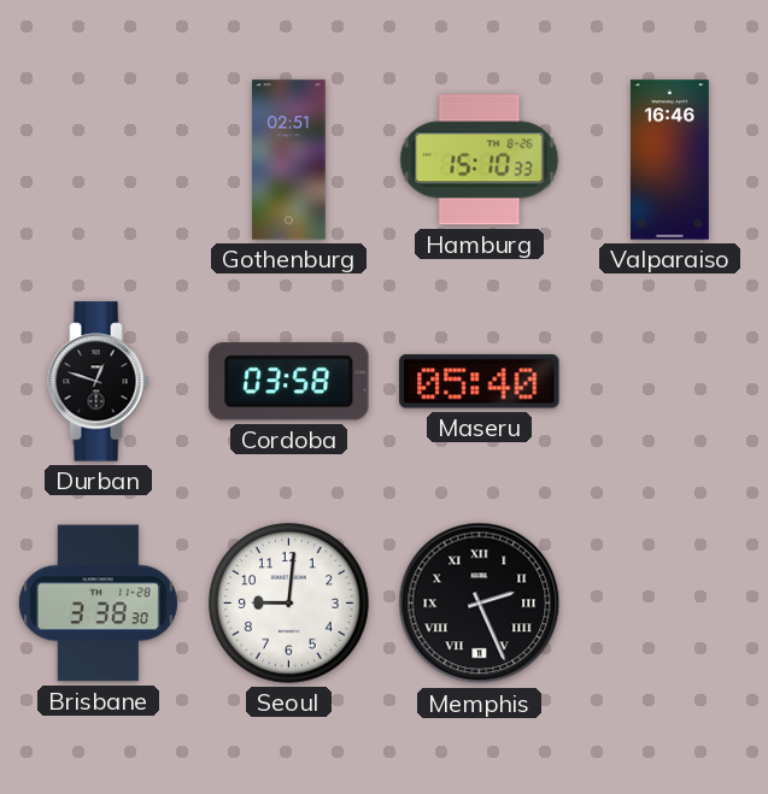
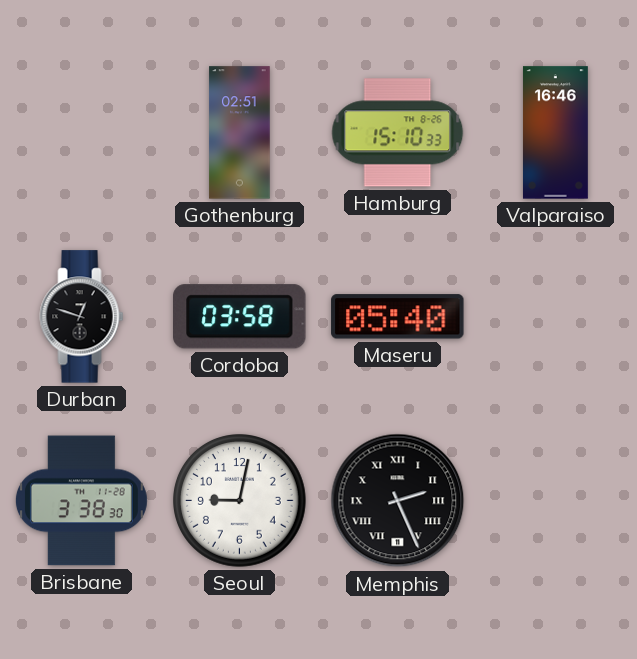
Seoul: 9:01 -> 9:02
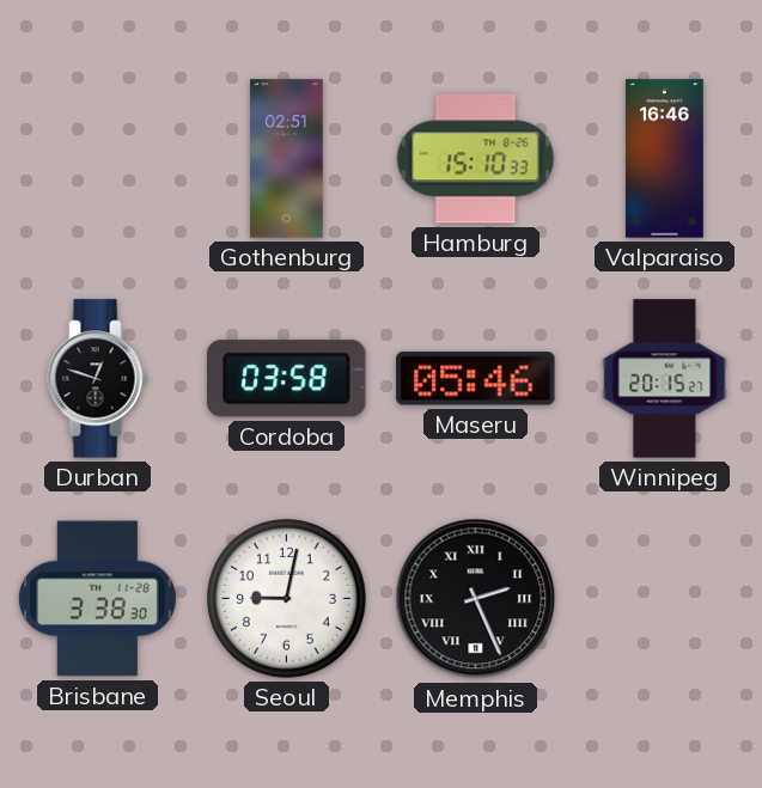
Maseru: 05:40 -> 05:46
Winnipeg: none -> 20:15
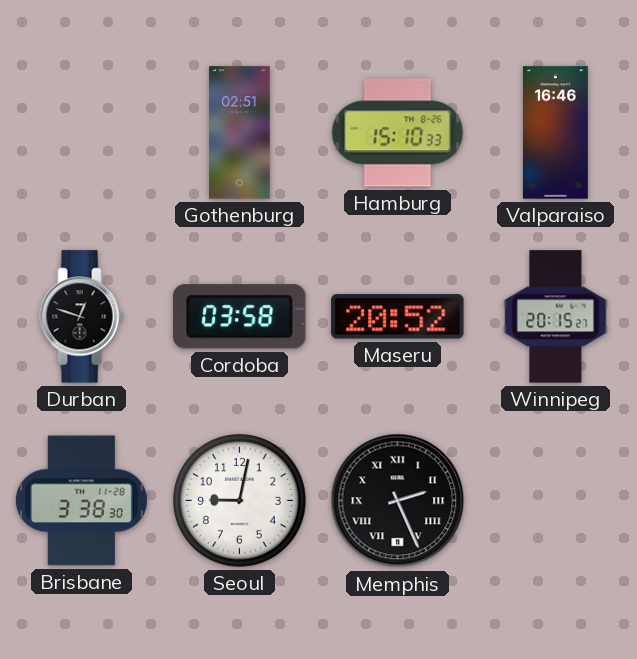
Maseru: 05:46 -> 20:52
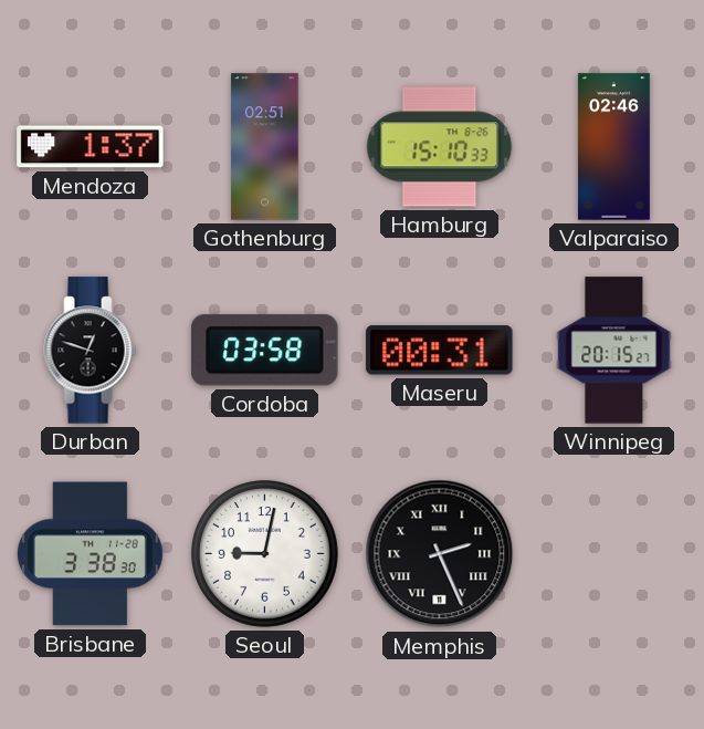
Mendoza: none -> 1:37
Valparaiso: 16:46 -> 02:46
Maseru: 20:52 -> 00:31
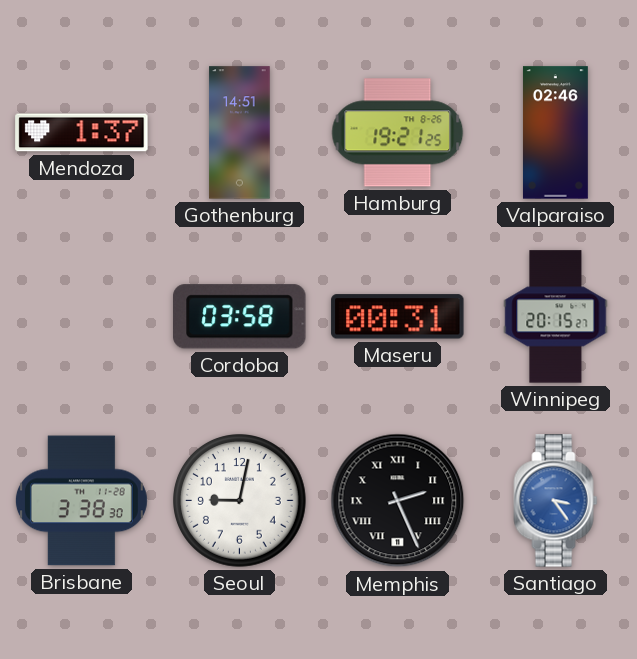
Gothenburg: 02:51 -> 14:51
Hamburg: 15:10 -> 19:21
Durban: 12:48 -> none
Santiago: none -> 3:24
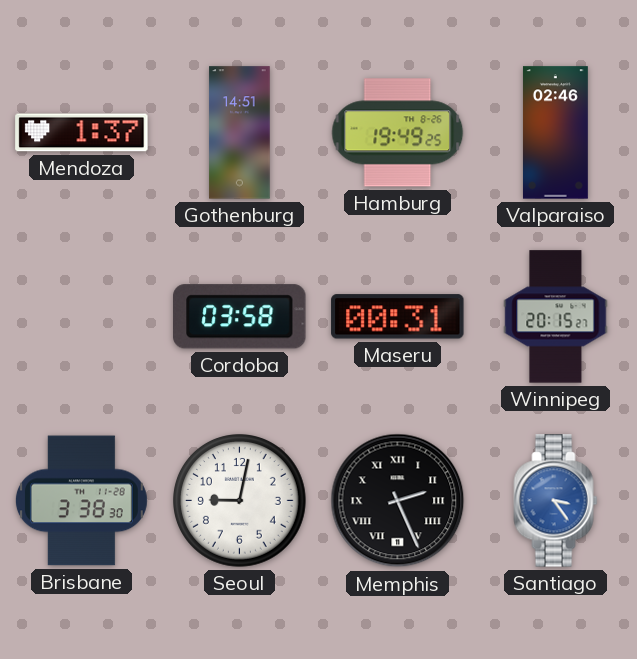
Hamburg: 19:21 -> 19:49
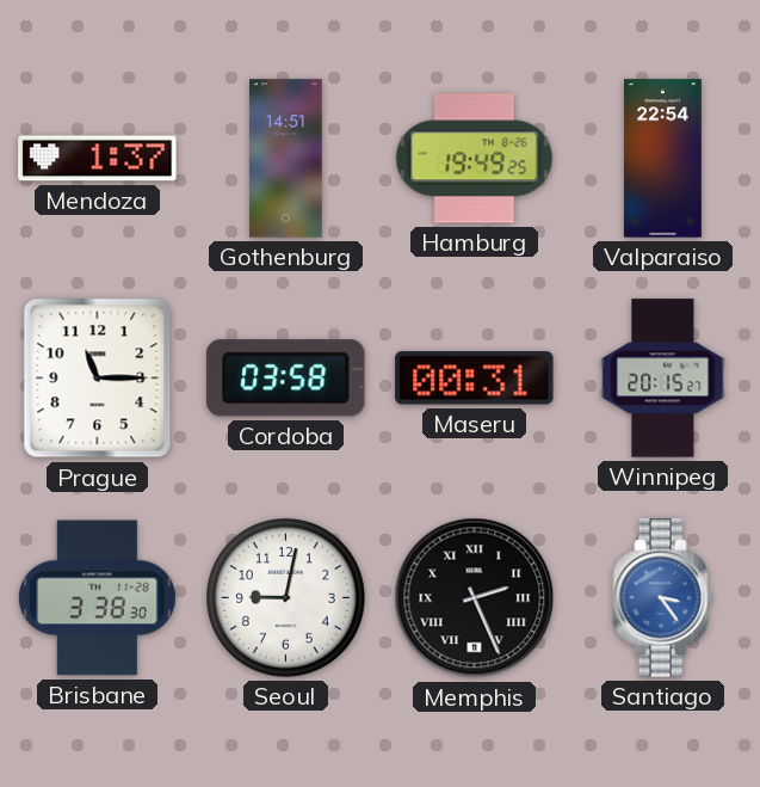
Valparaiso: 02:46 -> 22:54
Prague: none -> 11:15
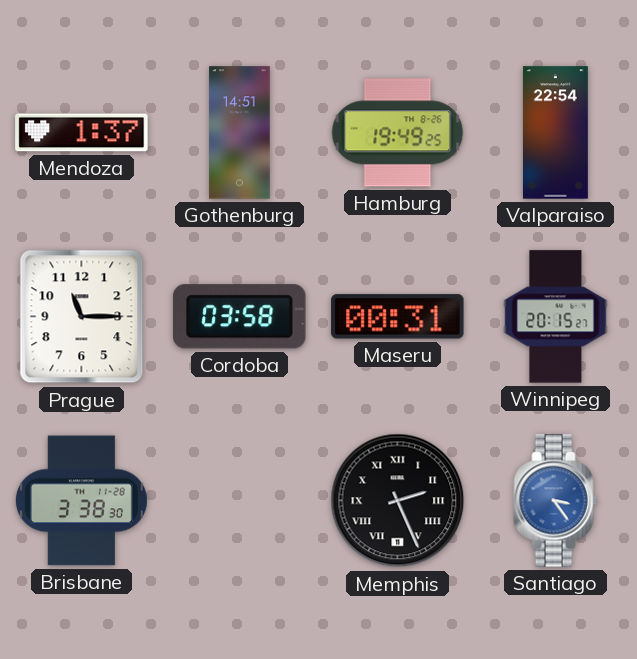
Seoul: 9:02 -> none
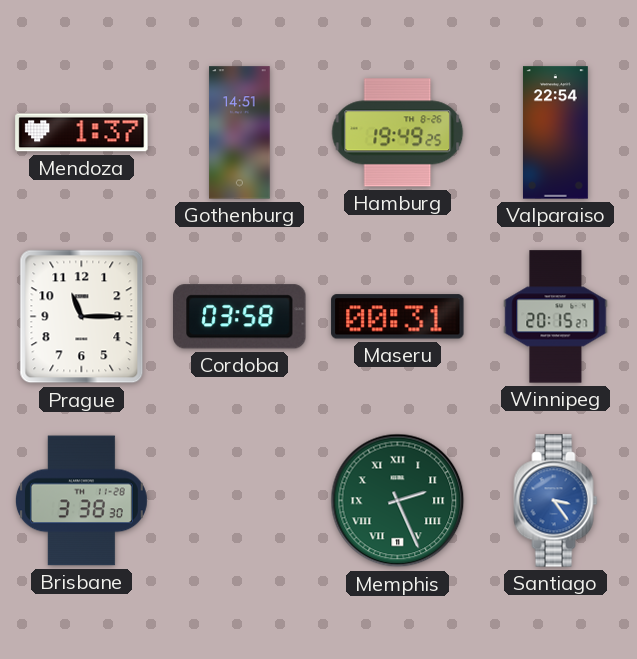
Memphis dial: black -> green
